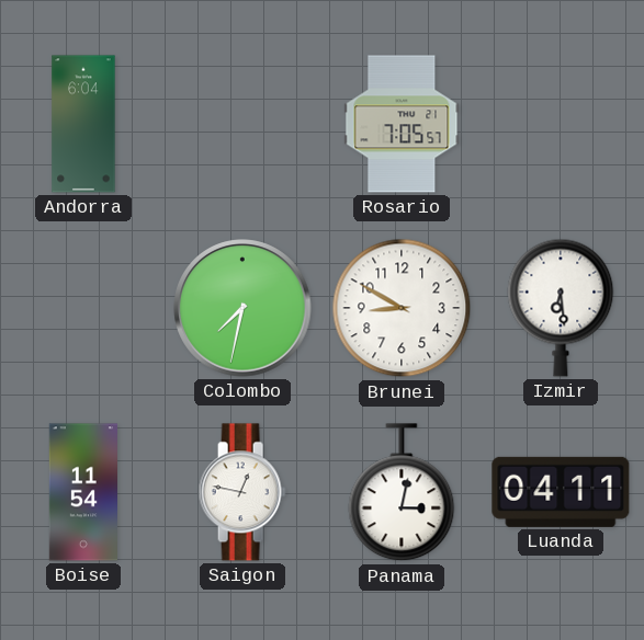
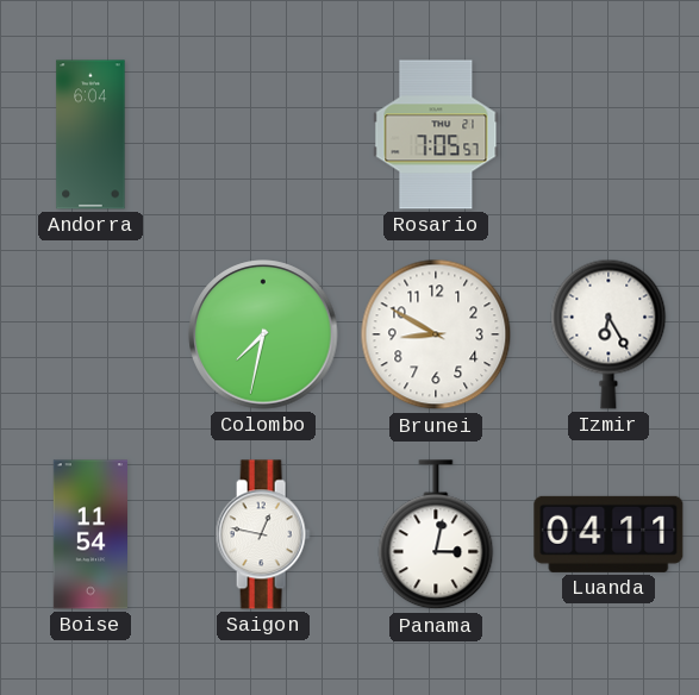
Izmir: 6:29 -> 6:25
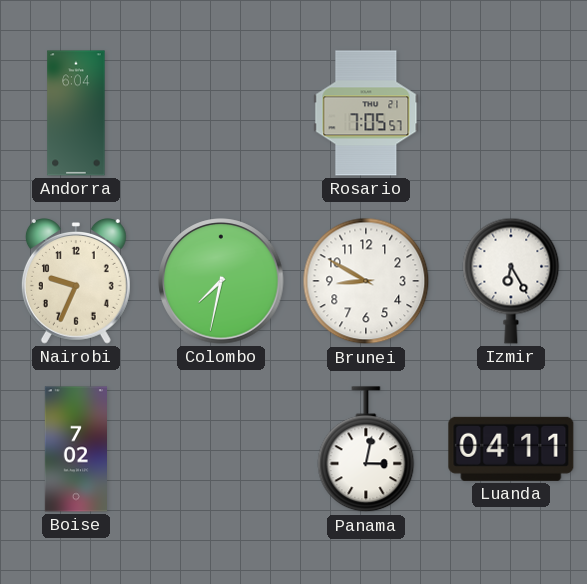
Nairobi: none -> 9:34
Boise: 11:54 -> 7:02
Saigon: 12:47 -> none
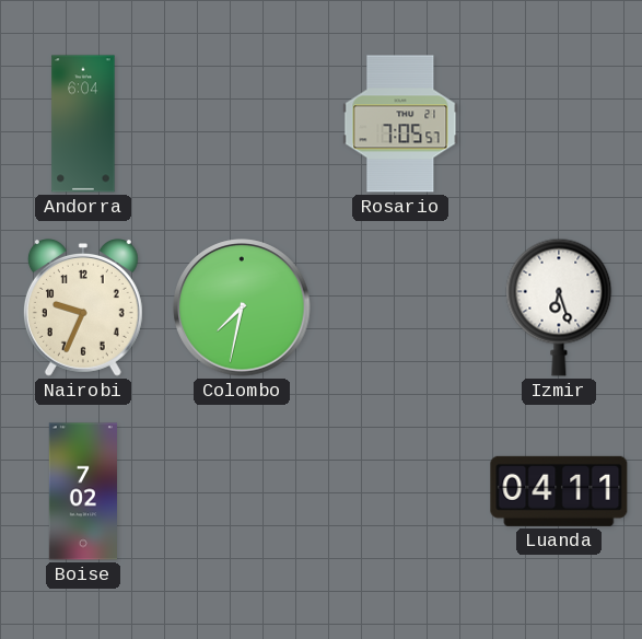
Brunei: 8:50 -> none
Izmir: 6:25 -> 6:27
Panama: 3:02 -> none
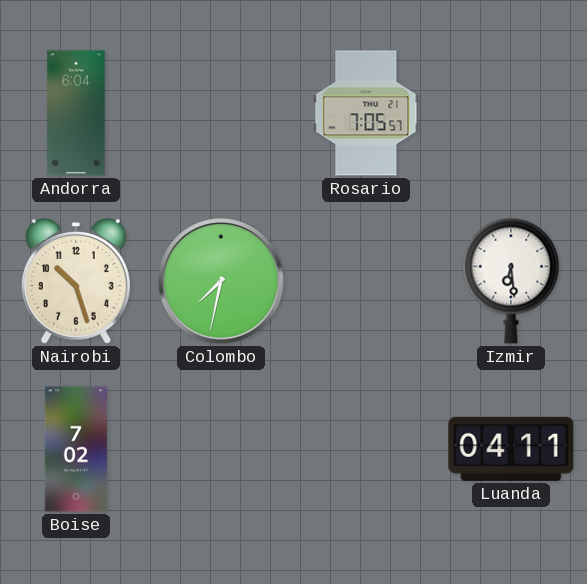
Nairobi: 9:34 -> 10:27
Izmir: 6:27 -> 6:29
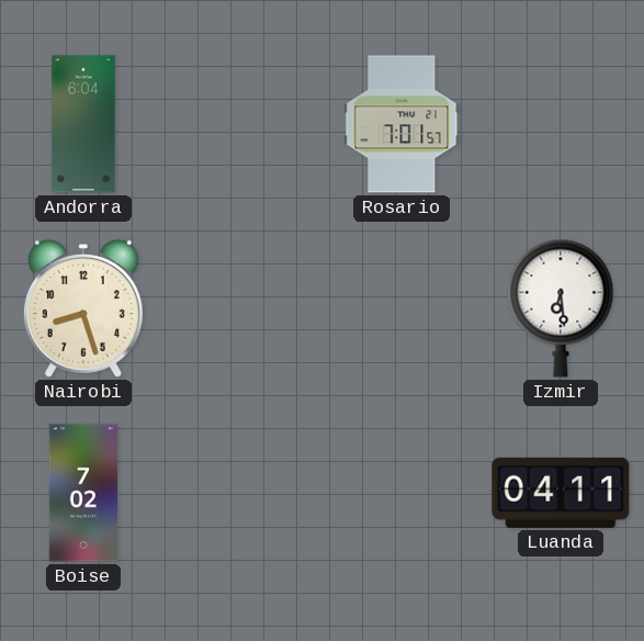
Rosario: 7:05 -> 7:01
Nairobi: 10:27 -> 8:27
Colombo: 7:32 -> none
